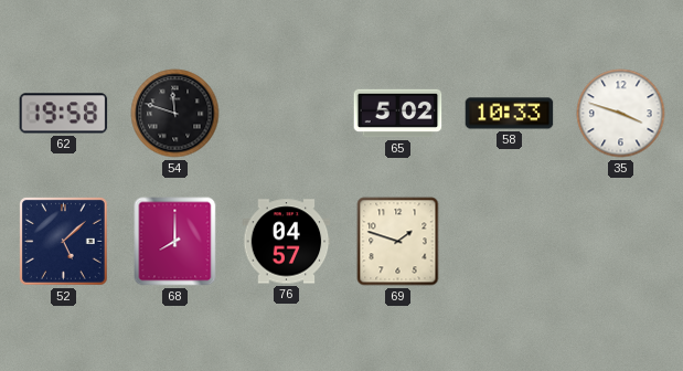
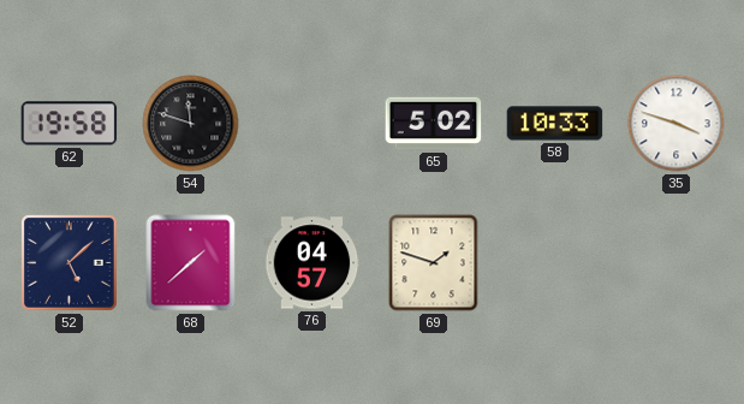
68: 8:00 -> 1:38
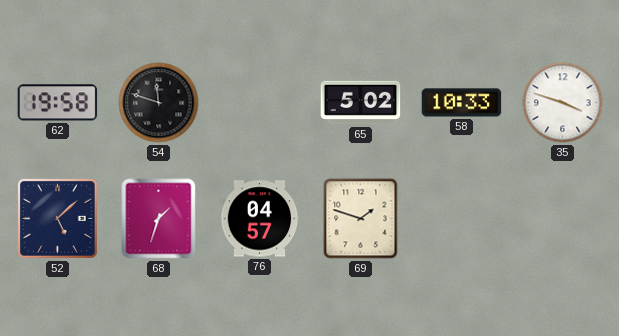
68: 1:38 -> 1:33
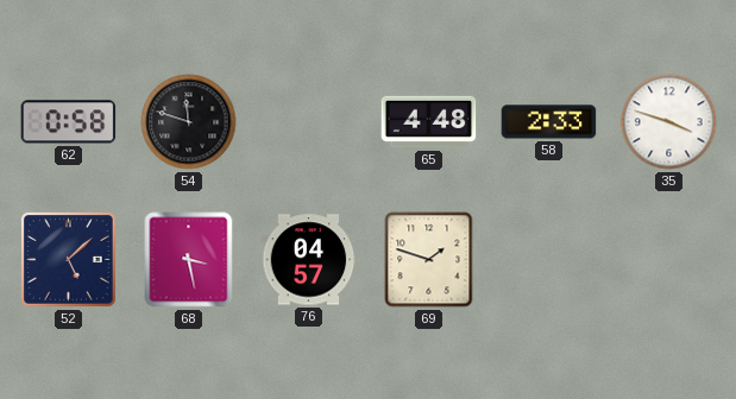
62: 19:58 -> 0:58
65: 5:02 -> 4:48
58: 10:33 -> 2:33
68: 1:33 -> 3:28
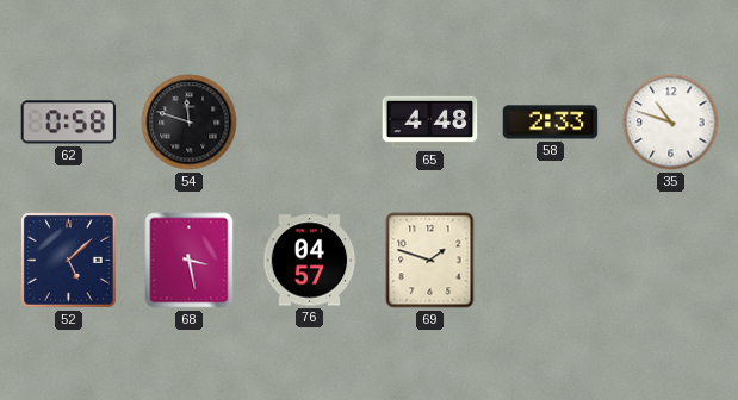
35: 3:48 -> 10:48
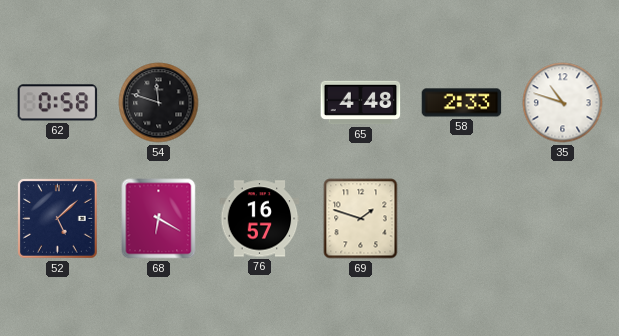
68: 3:28 -> 6:20
76: 04:57 -> 16:57
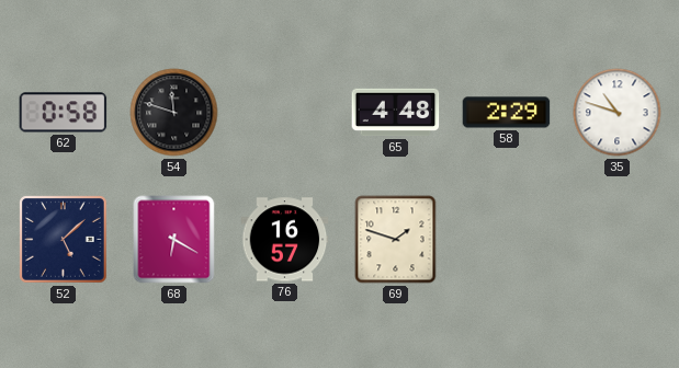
58: 2:33 -> 2:29
